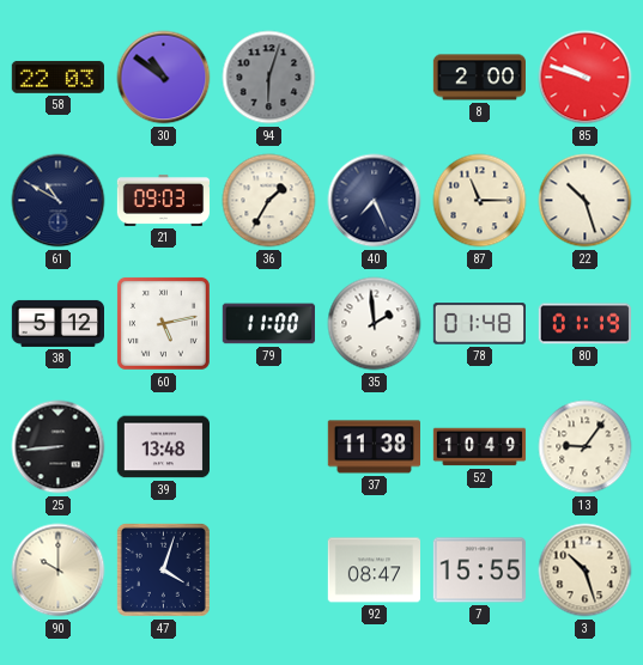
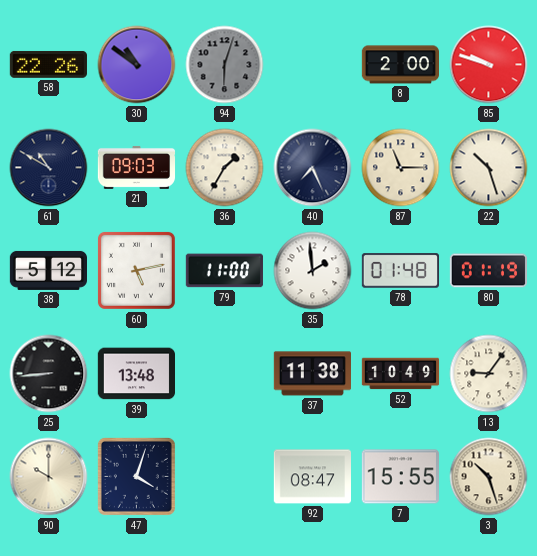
58: 22:03 -> 22:26
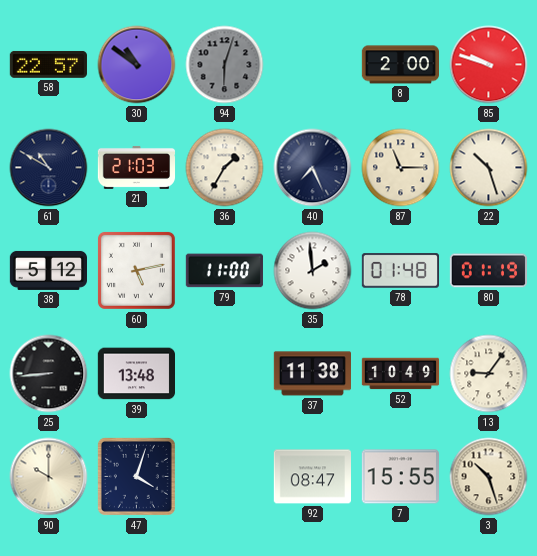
58: 22:26 -> 22:57
21: 09:03 -> 21:03
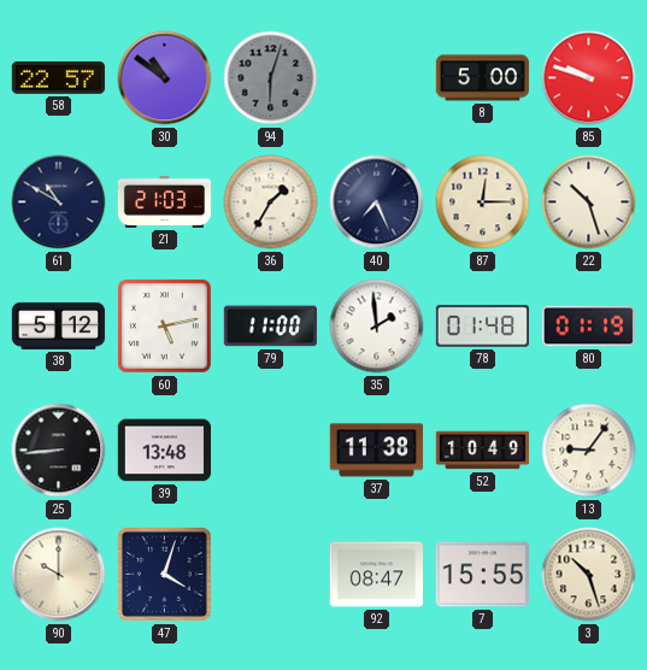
8: 2:00 -> 5:00
87: 11:15 -> 12:15
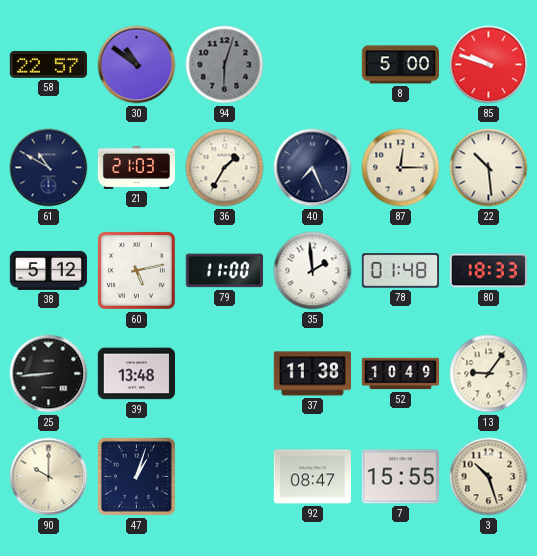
22: 10:27 -> 10:29
80: 01:19 -> 18:33
47: 4:03 -> 1:03
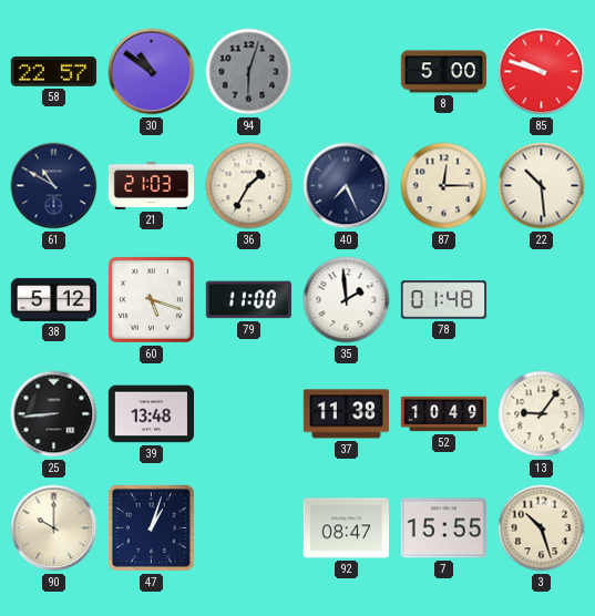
60: 5:13 -> 5:18
80: 18:33 -> none
